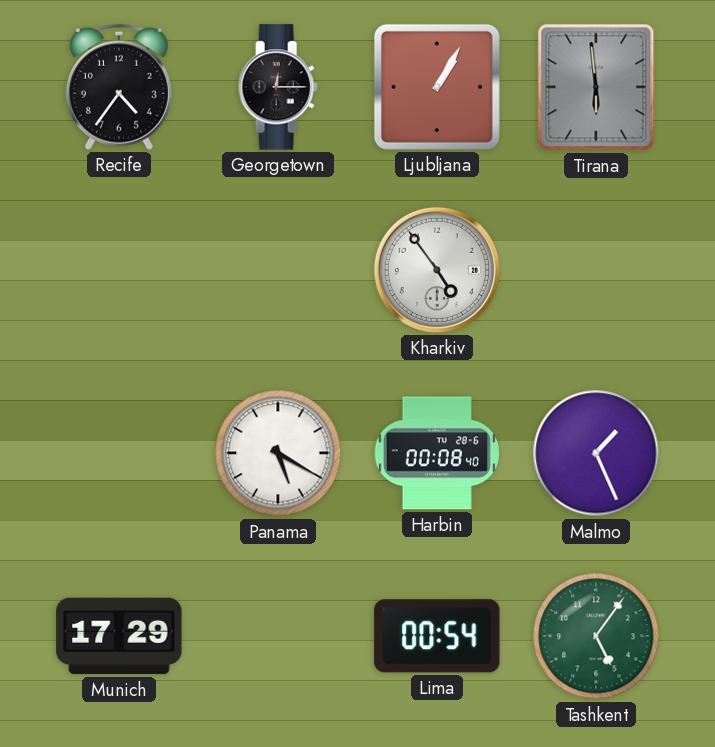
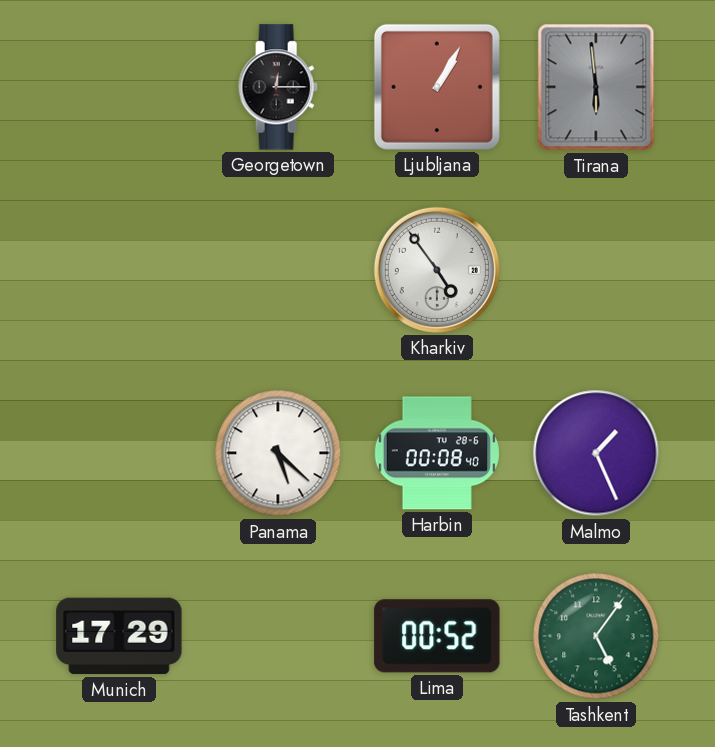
Recife: 4:36 -> none
Panama: 5:20 -> 5:22
Lima: 00:54 -> 00:52
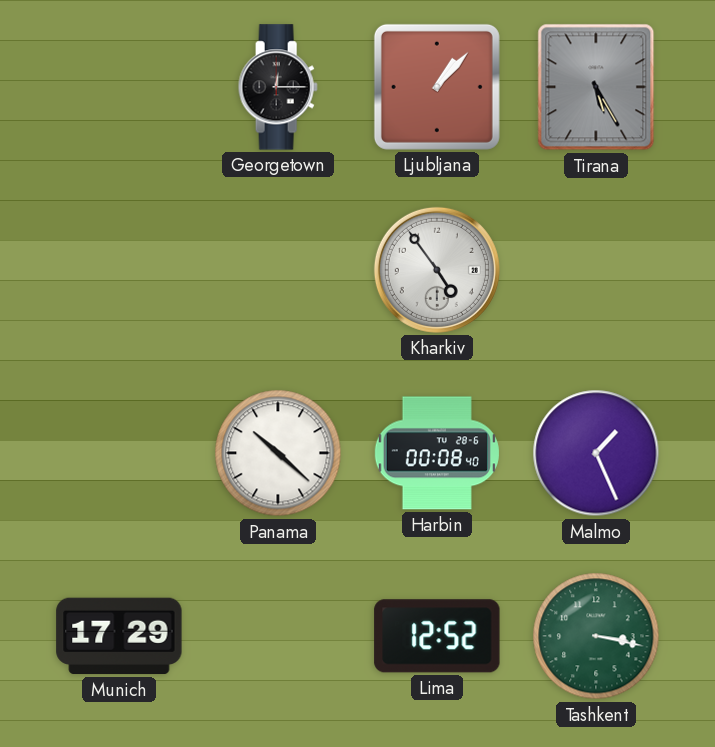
Ljubljana: 1:05 -> 1:07
Tirana: 5:59 -> 5:25
Panama: 5:22 -> 10:22
Lima: 00:52 -> 12:52
Tashkent: 5:06 -> 3:17
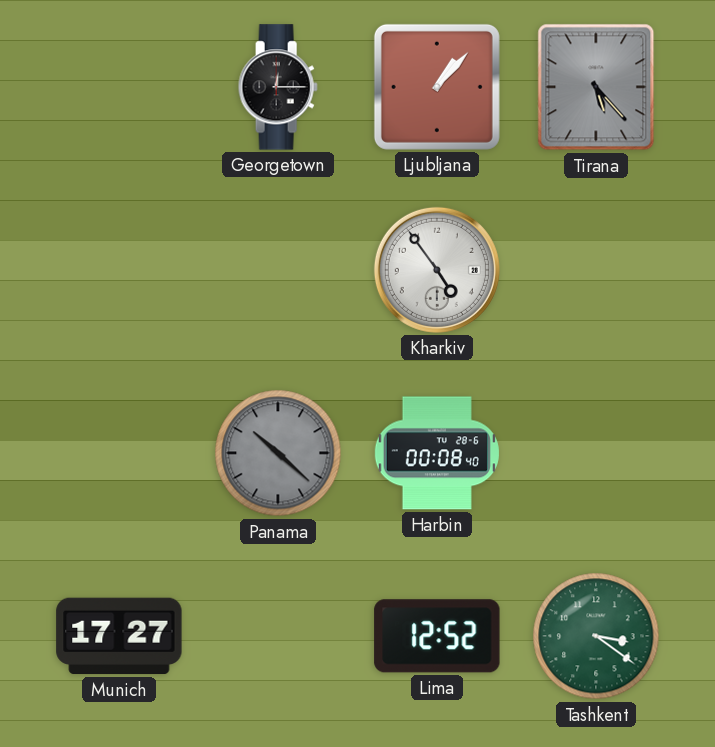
Tirana: 5:25 -> 5:23
Panama dial: white -> grey
Malmo: 1:26 -> none
Munich: 17:29 -> 17:27
Tashkent: 3:17 -> 3:21
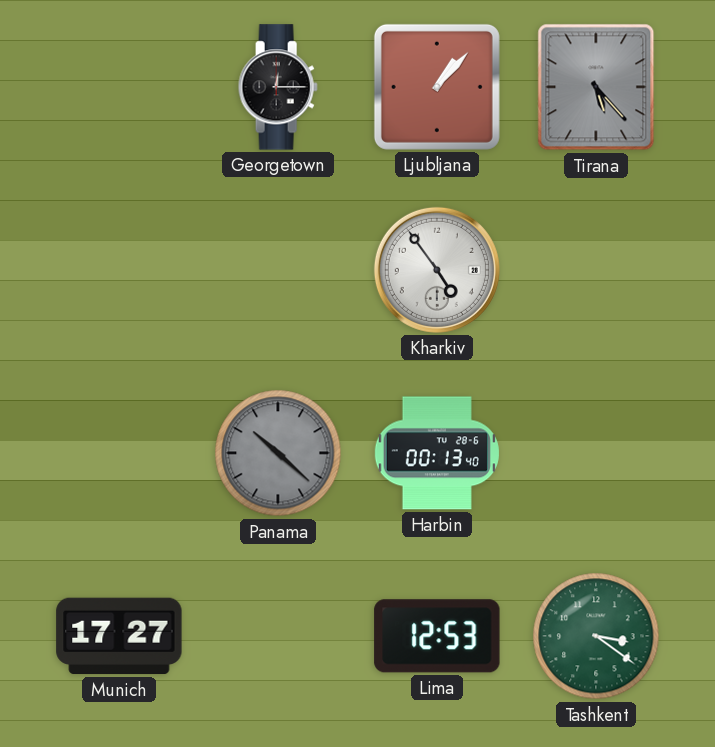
Harbin: 00:08 -> 00:13
Lima: 12:52 -> 12:53
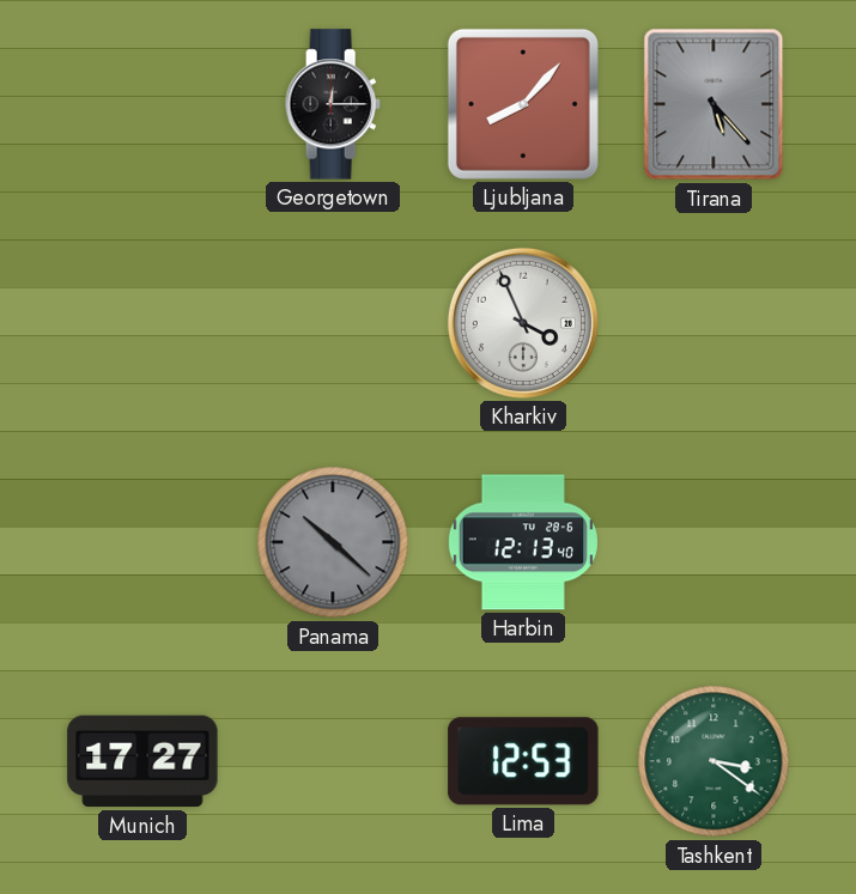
Ljubljana: 1:07 -> 8:07
Kharkiv: 4:54 -> 3:56
Harbin: 00:13 -> 12:13
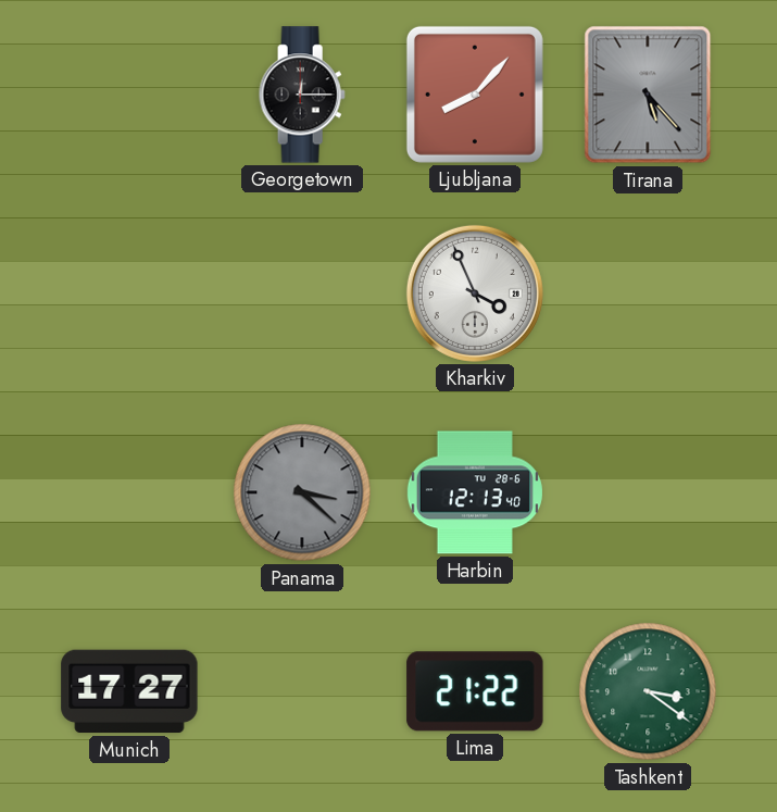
Panama: 10:22 -> 3:22
Lima: 12:53 -> 21:22
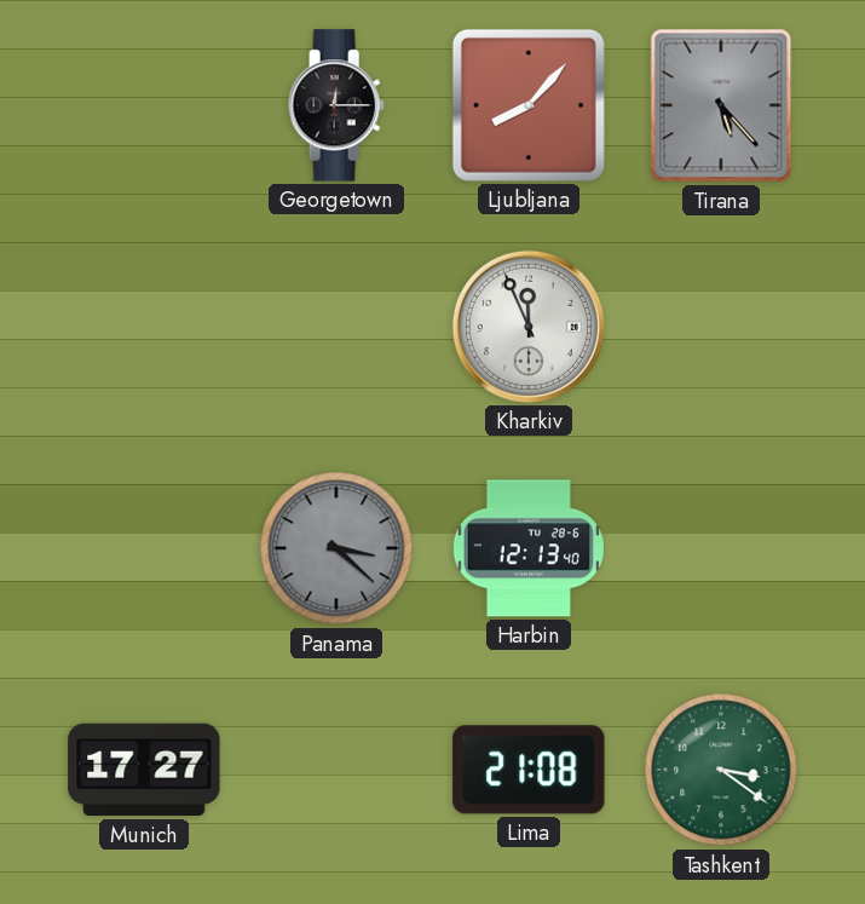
Kharkiv: 3:56 -> 11:56
Lima: 21:22 -> 21:08
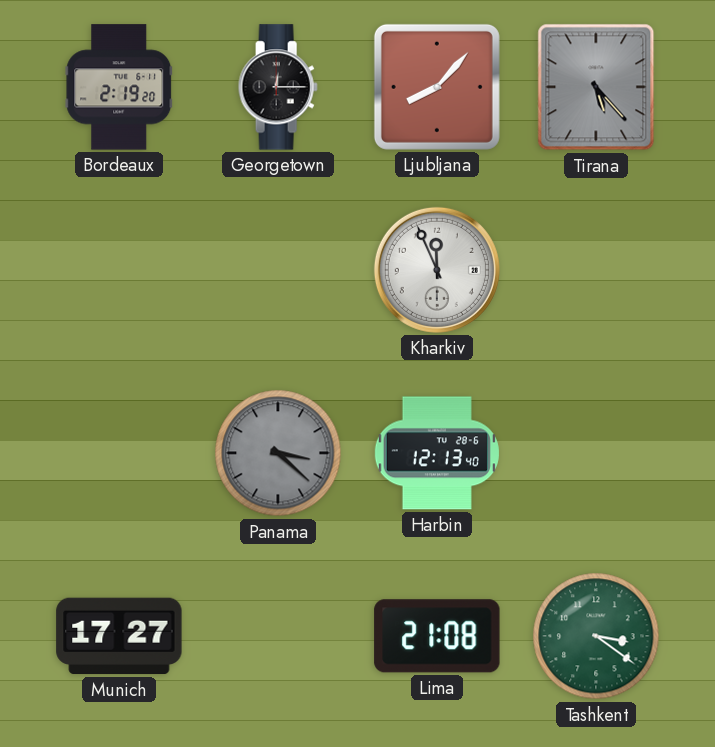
Bordeaux: none -> 2:19
